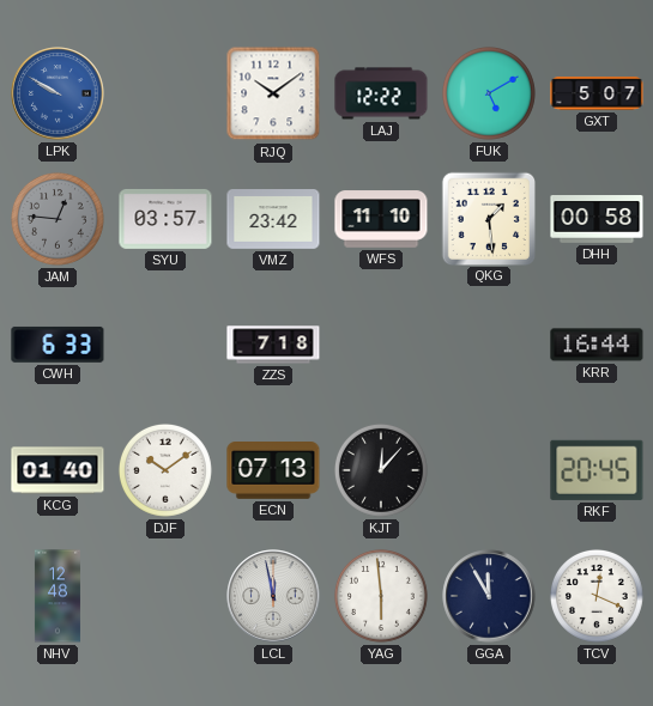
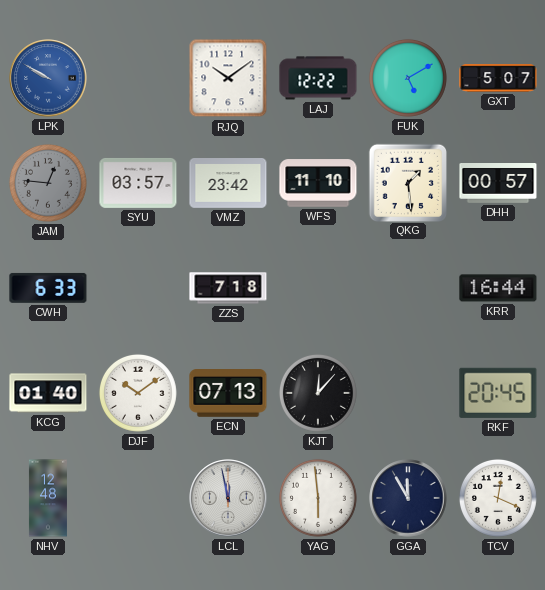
DHH: 00:58 -> 00:57
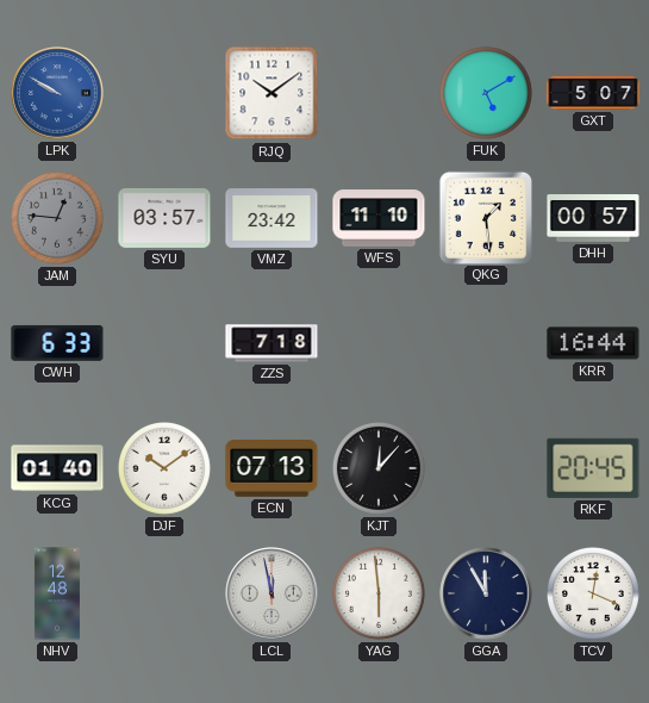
LAJ: 12:22 -> none
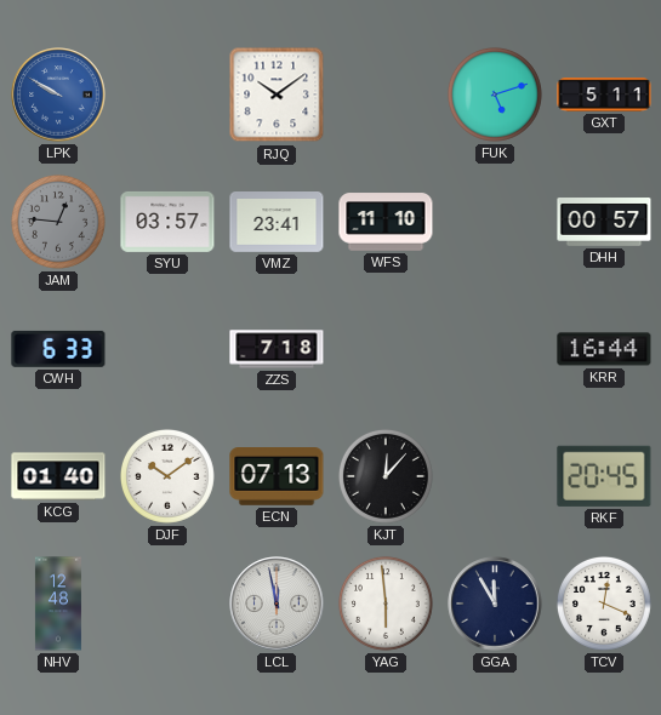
FUK: 5:10 -> 5:12
GXT: 5:07 -> 5:11
VMZ: 23:42 -> 23:41
QKG: 1:29 -> none
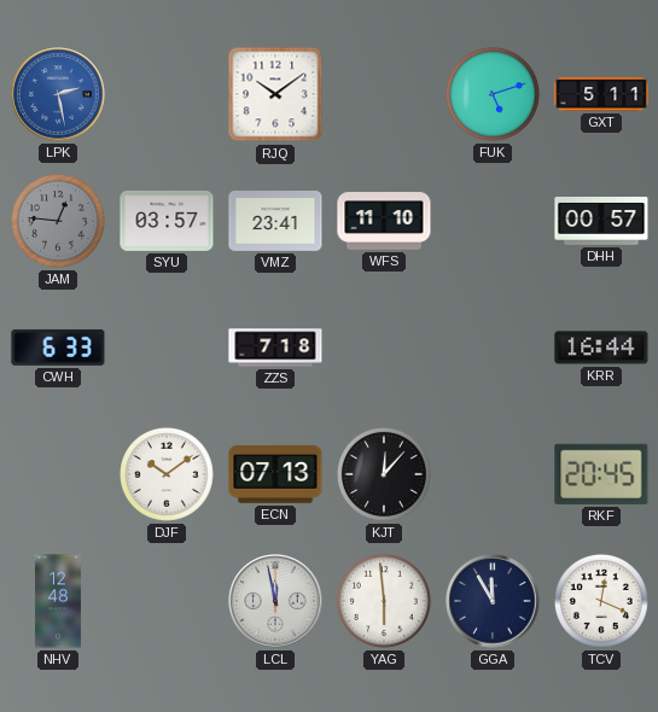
LPK: 9:50 -> 2:28
KCG: 01:40 -> none
